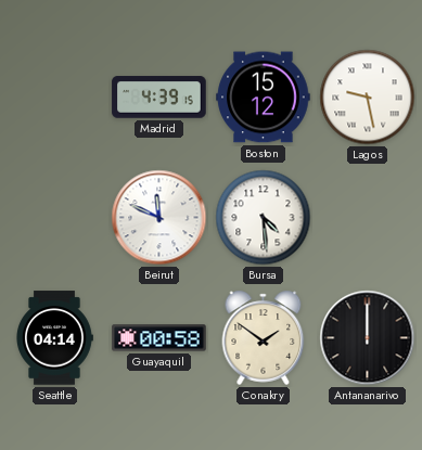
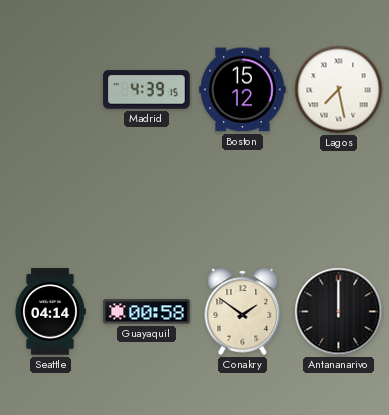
Lagos: 9:28 -> 7:28
Beirut: 11:49 -> none
Bursa: 4:29 -> none
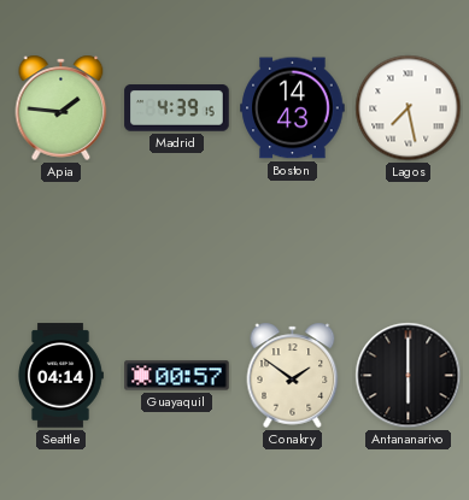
Apia: none -> 1:46
Boston: 15:12 -> 14:43
Guayaquil: 00:58 -> 00:57
Antananarivo: 12:00 -> 6:00
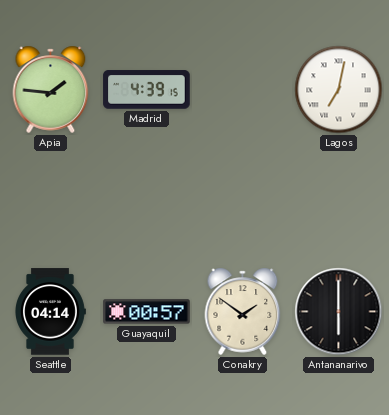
Boston: 14:43 -> none
Lagos: 7:28 -> 7:02
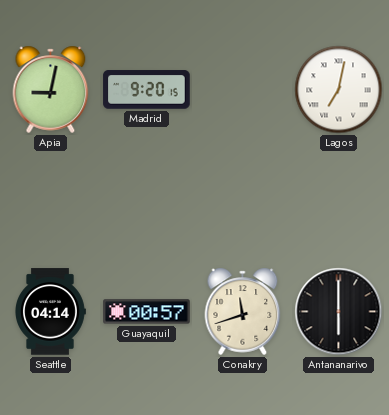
Apia: 1:46 -> 9:02
Madrid: 4:39 -> 9:20
Conakry: 1:51 -> 11:42
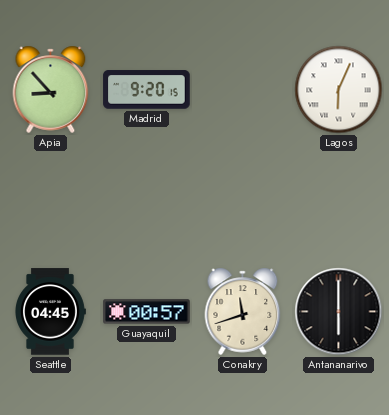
Apia: 9:02 -> 8:53
Lagos: 7:02 -> 6:04
Seattle: 04:14 -> 04:45
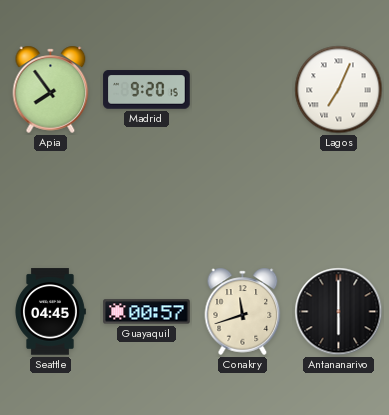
Apia: 8:53 -> 7:54
Lagos: 6:04 -> 7:04
